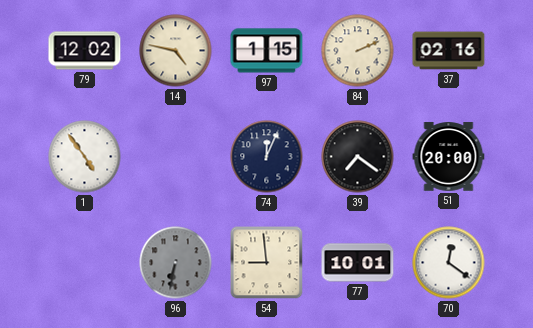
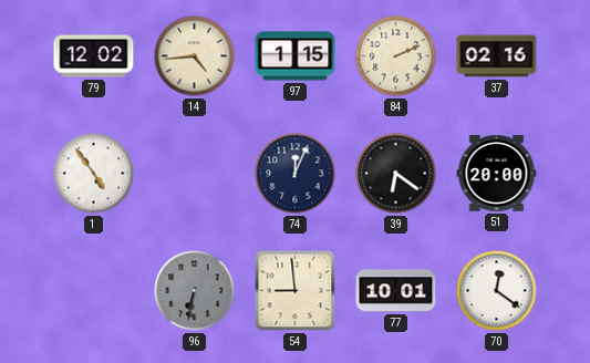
14: 4:47 -> 4:44
39: 7:21 -> 6:21
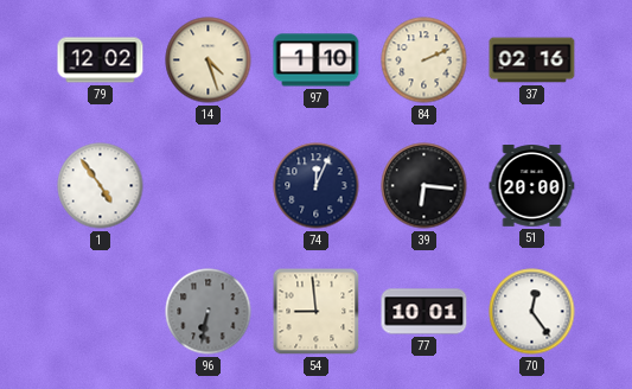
14: 4:44 -> 4:27
97: 1:15 -> 1:10
39: 6:21 -> 6:16
70: 12:21 -> 12:24
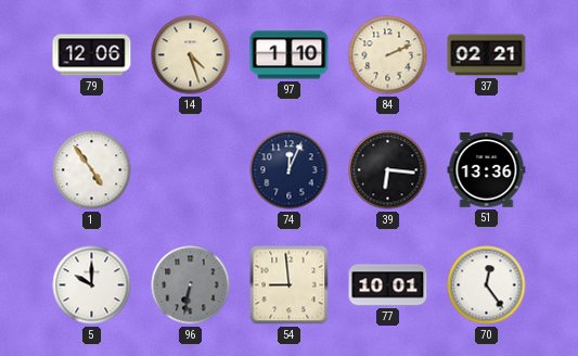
79: 12:02 -> 12:06
37: 02:16 -> 02:21
51: 20:00 -> 13:36
5: none -> 10:00
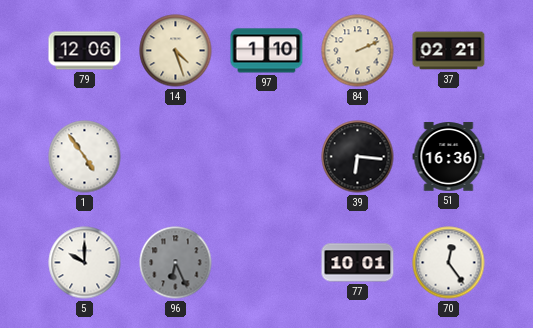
74: 12:04 -> none
51: 13:36 -> 16:36
96: 6:32 -> 6:26
54: 8:59 -> none
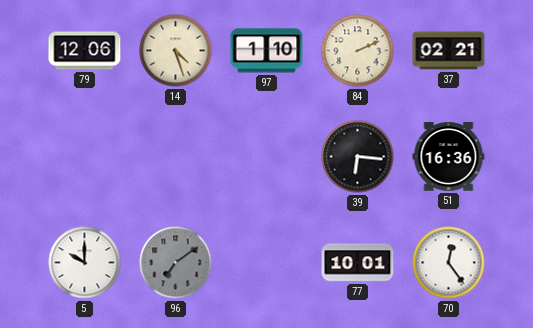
1: 4:54 -> none
96: 6:26 -> 7:09
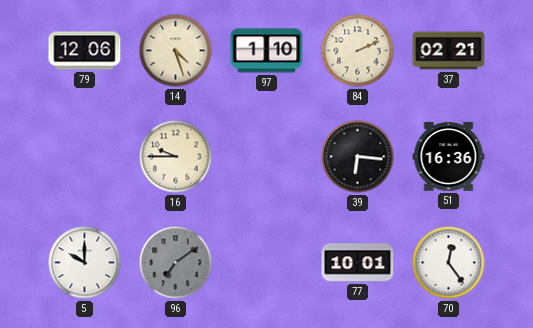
16: none -> 9:45
